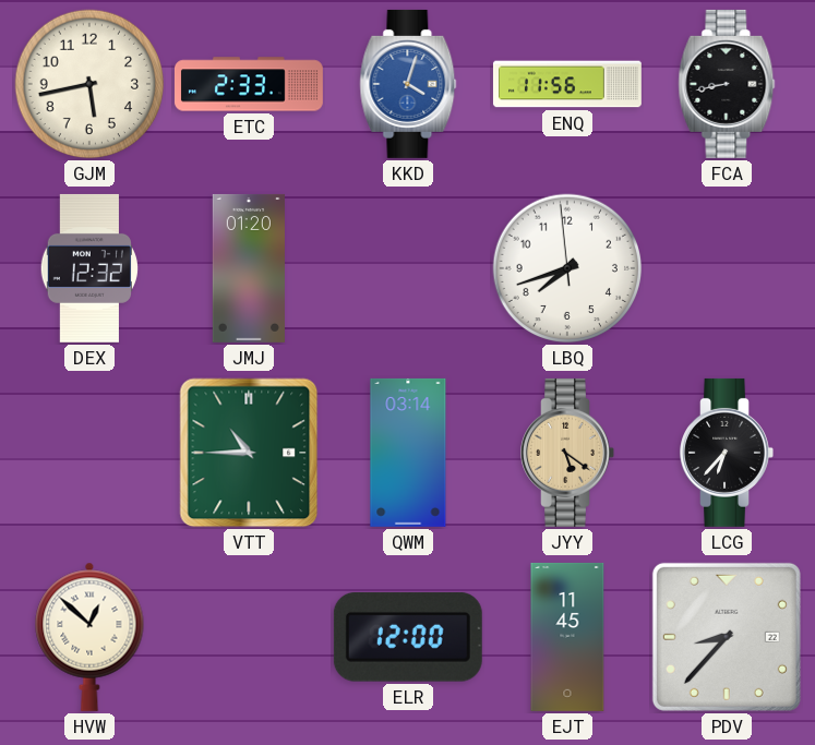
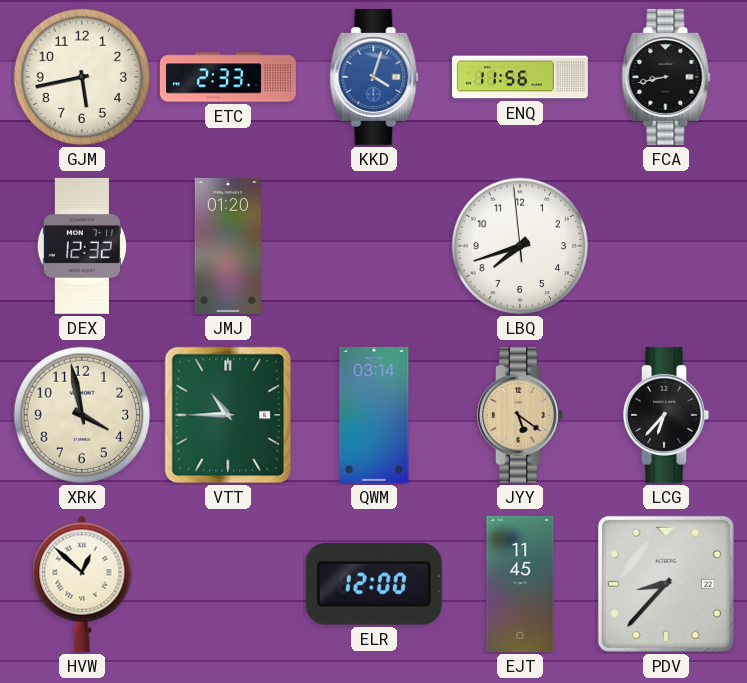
XRK: none -> 3:58
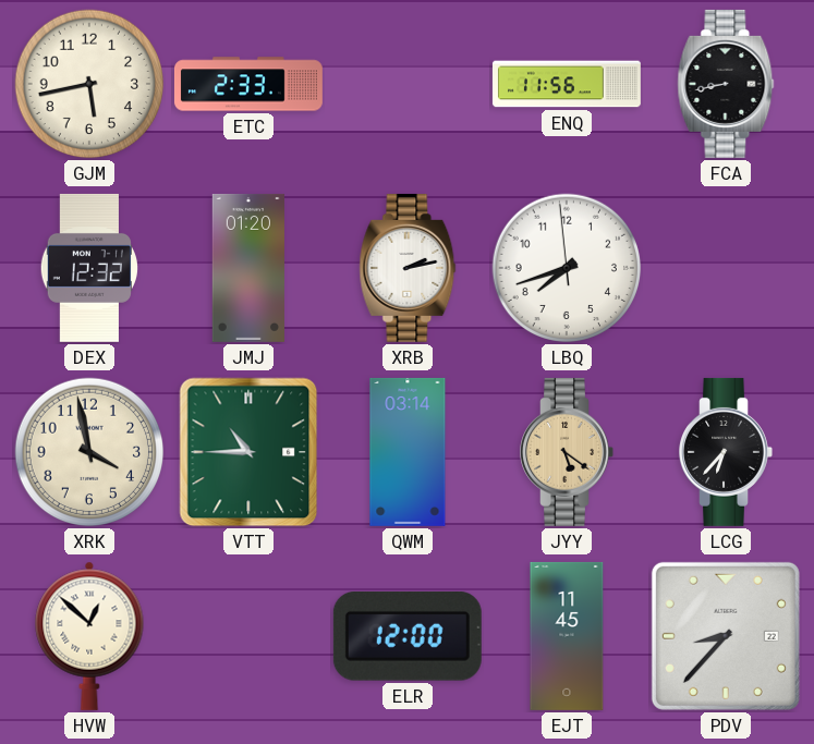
KKD: 4:03 -> none
XRB: none -> 2:13
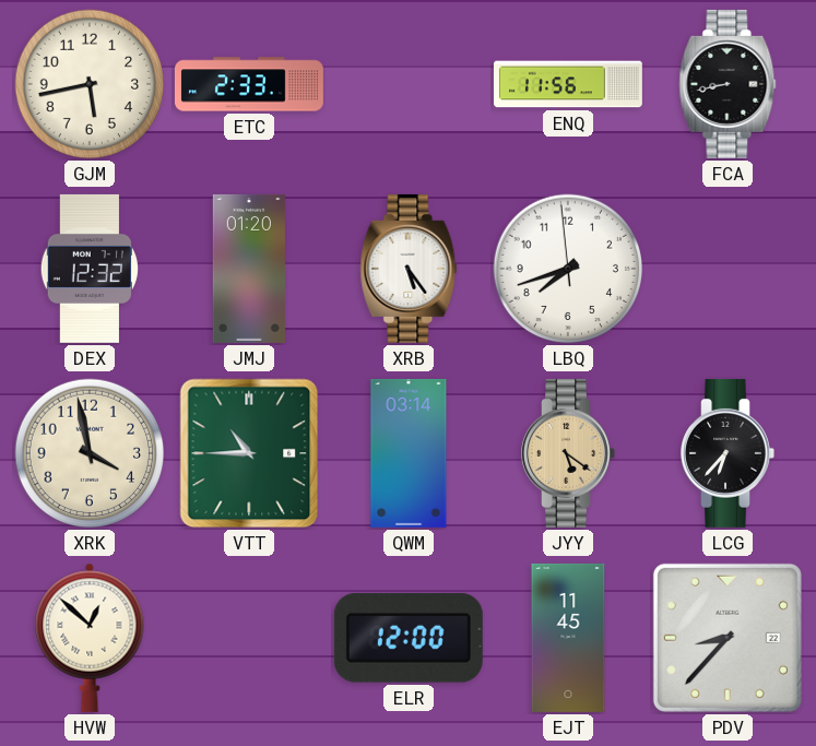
XRB: 2:13 -> 5:24
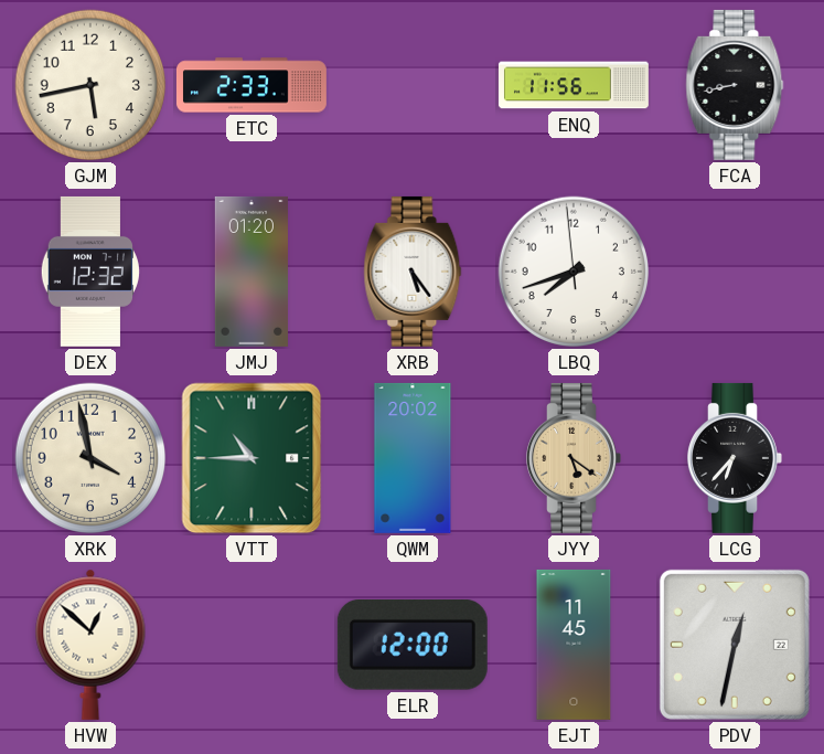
QWM: 03:14 -> 20:02
PDV: 8:37 -> 12:32
